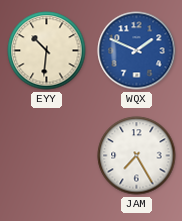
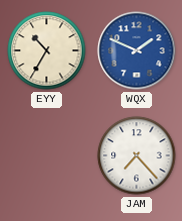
EYY: 10:31 -> 10:35
JAM: 7:25 -> 7:23
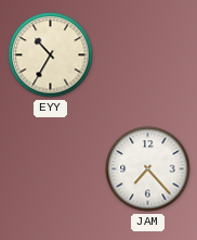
WQX: 1:49 -> none
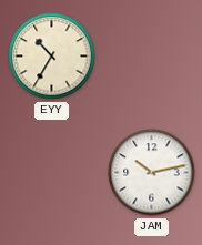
JAM: 7:23 -> 10:13
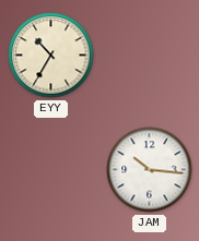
JAM: 10:13 -> 10:16
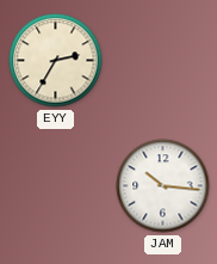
EYY: 10:35 -> 2:35
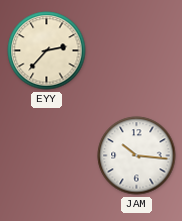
EYY: 2:35 -> 2:37
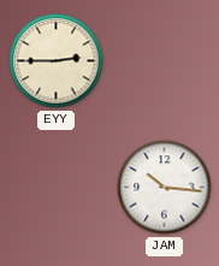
EYY: 2:37 -> 2:45
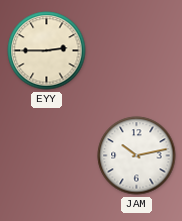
JAM: 10:16 -> 10:13
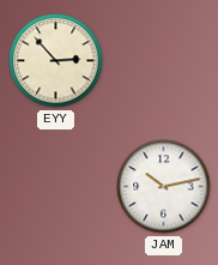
EYY: 2:45 -> 2:53
